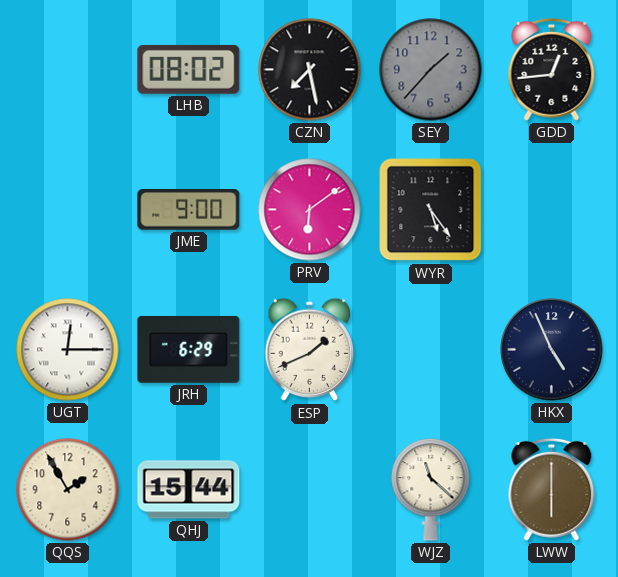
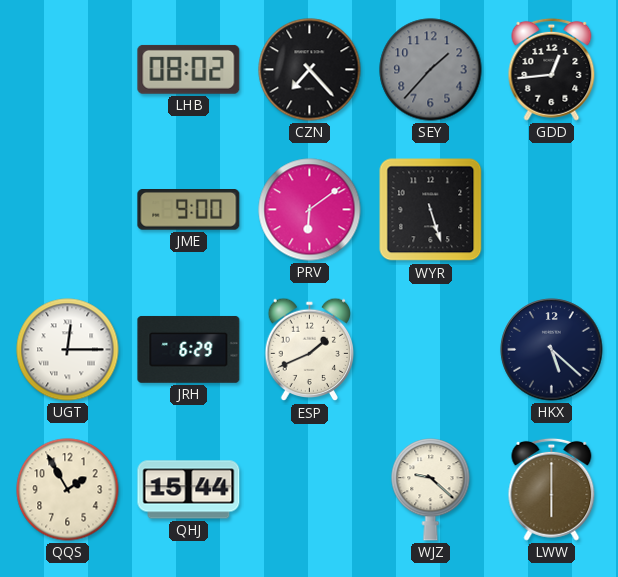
CZN: 7:28 -> 7:23
WYR: 5:24 -> 5:27
HKX: 4:56 -> 5:22
WJZ: 11:22 -> 9:22
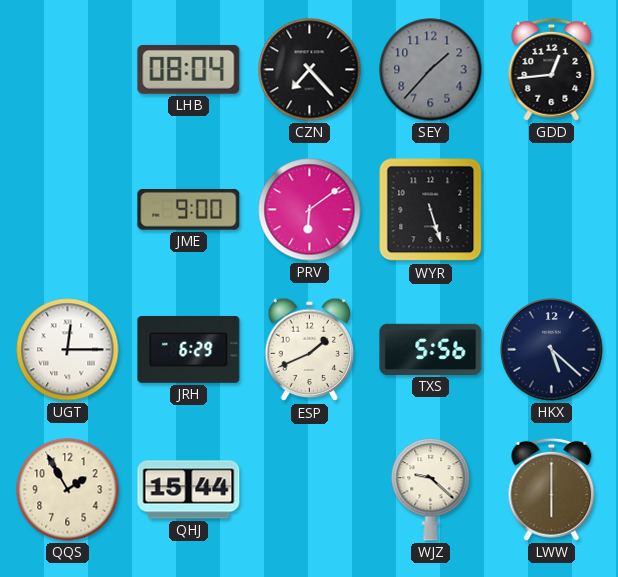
LHB: 08:02 -> 08:04
TXS: none -> 5:56
